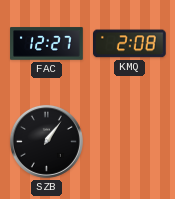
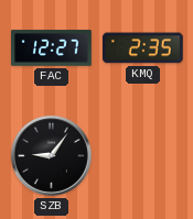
KMQ: 2:08 -> 2:35
SZB: 1:06 -> 9:06
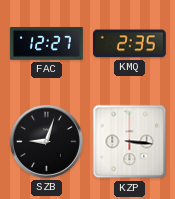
SZB: 9:06 -> 9:03
KZP: none -> 3:16
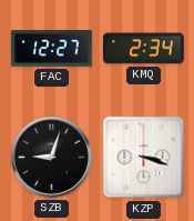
KMQ: 2:35 -> 2:34
KZP: 3:16 -> 3:18
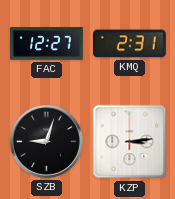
KMQ: 2:34 -> 2:31
KZP: 3:18 -> 3:14
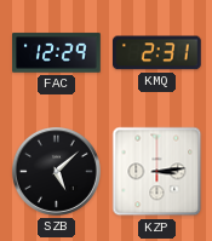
FAC: 12:27 -> 12:29
SZB: 9:03 -> 5:08
